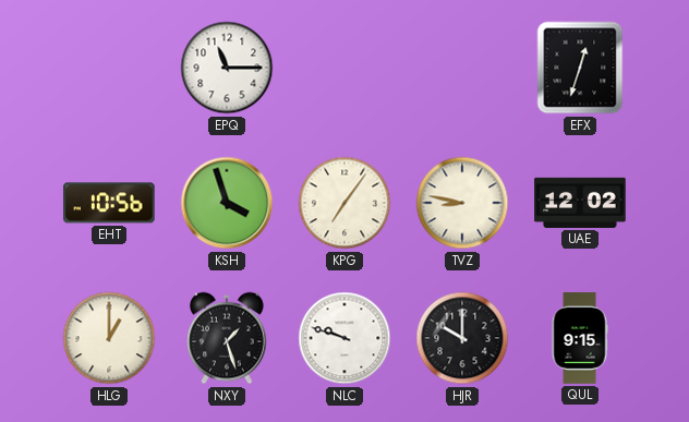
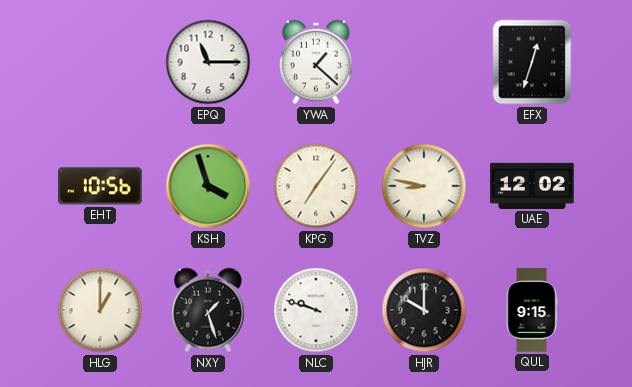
YWA: none -> 1:22
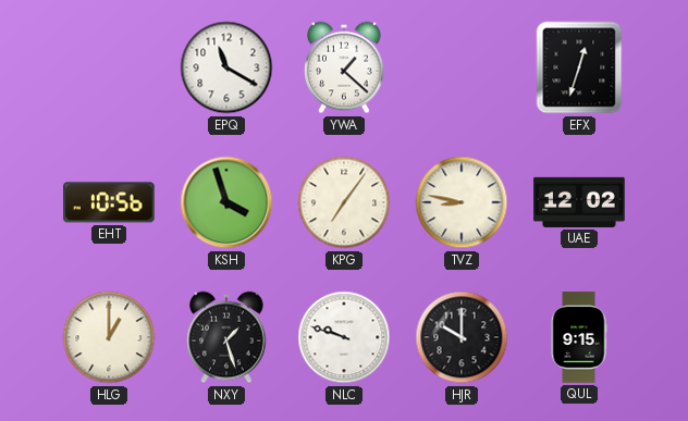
EPQ: 11:15 -> 11:20
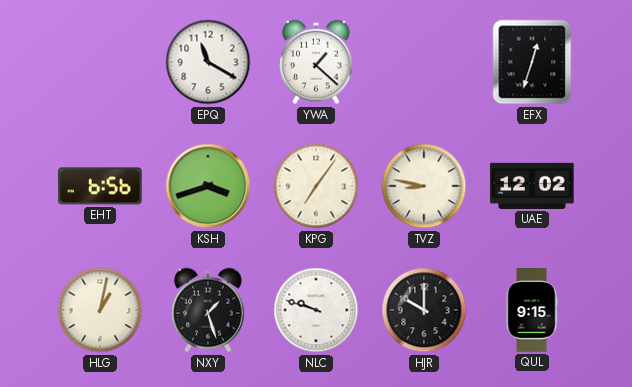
EHT: 10:56 -> 6:56
KSH: 3:57 -> 3:42
HLG: 1:00 -> 1:02
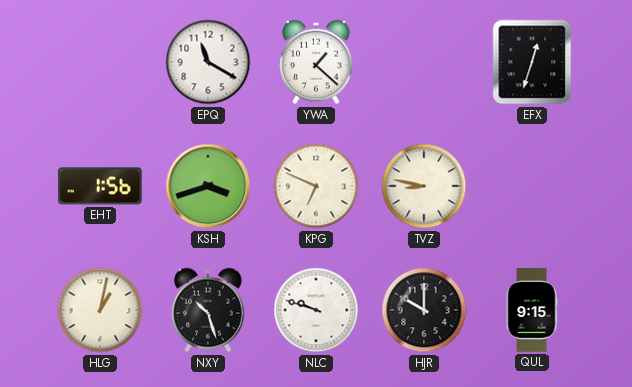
EHT: 6:56 -> 1:56
KPG: 7:06 -> 6:49
UAE: 12:02 -> none
NXY: 1:27 -> 10:27
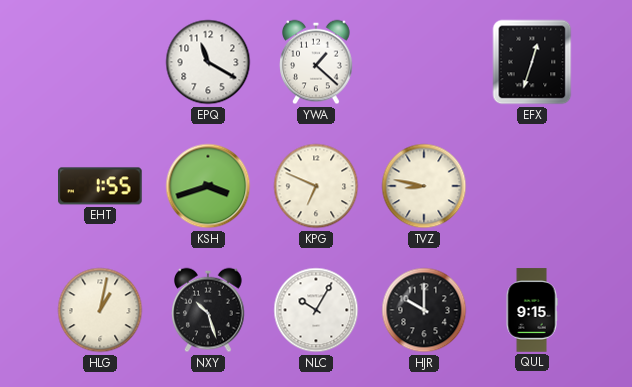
EHT: 1:56 -> 1:55
NLC: 9:48 -> 10:05
